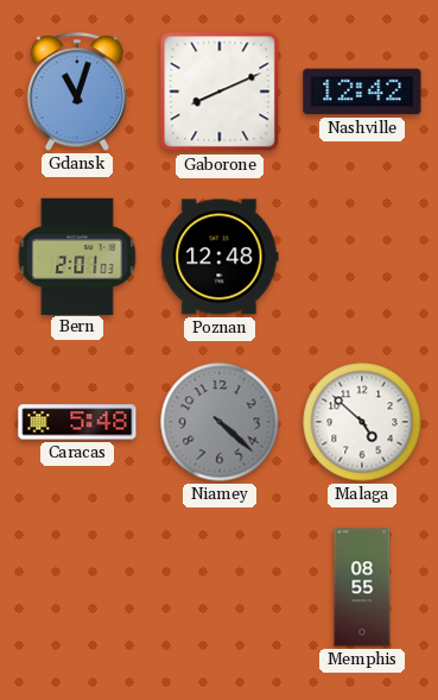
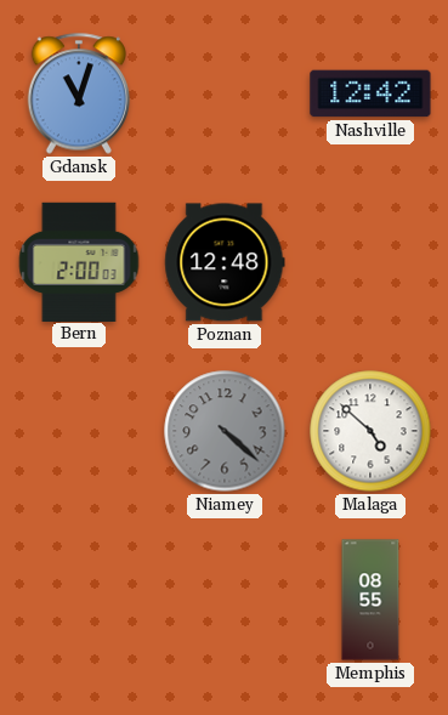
Gaborone: 8:11 -> none
Bern: 2:01 -> 2:00
Caracas: 5:48 -> none
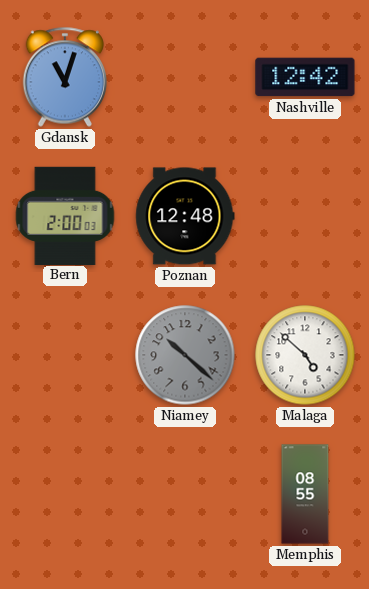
Niamey: 4:22 -> 10:22
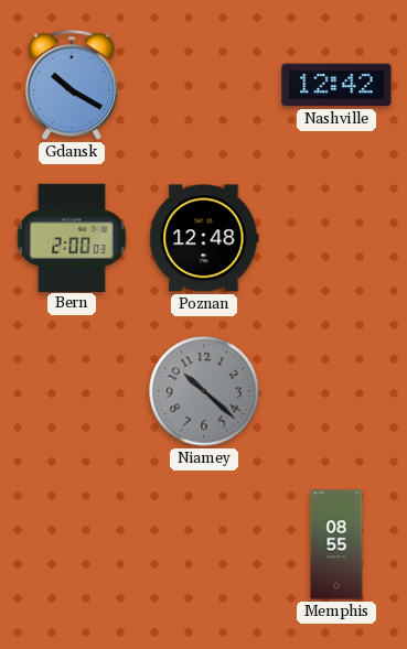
Gdansk: 11:03 -> 10:20
Malaga: 4:52 -> none
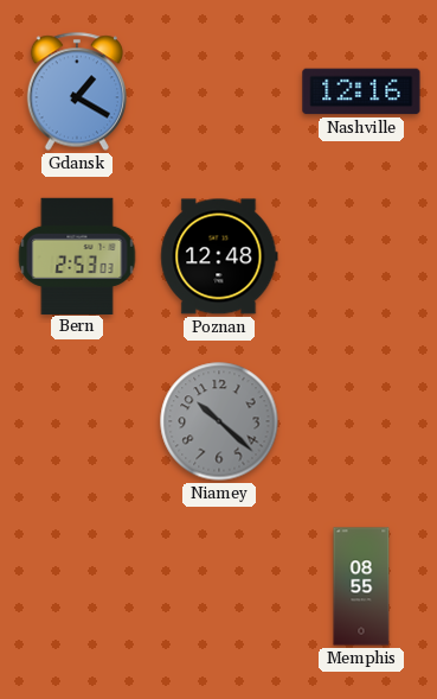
Gdansk: 10:20 -> 1:20
Nashville: 12:42 -> 12:16
Bern: 2:00 -> 2:53
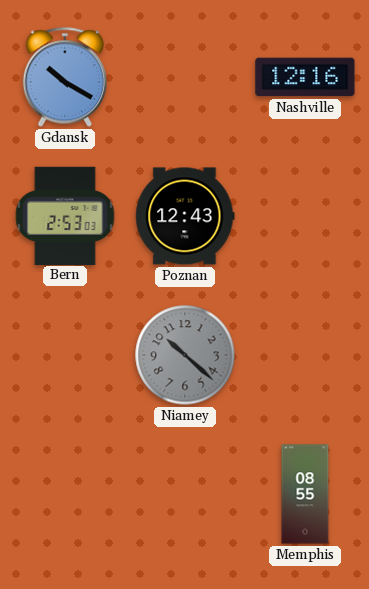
Gdansk: 1:20 -> 10:20
Poznan: 12:48 -> 12:43
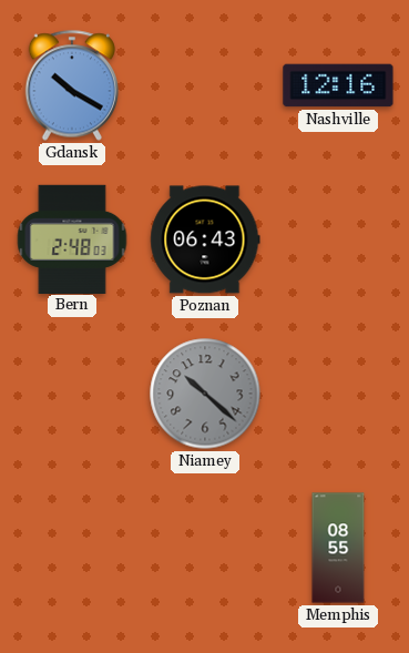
Bern: 2:53 -> 2:48
Poznan: 12:43 -> 06:43
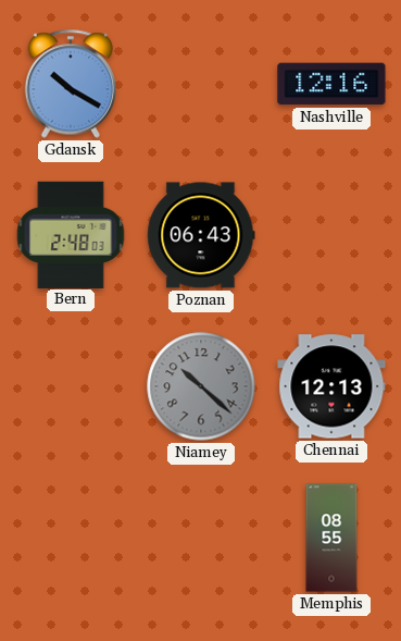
Chennai: none -> 12:13
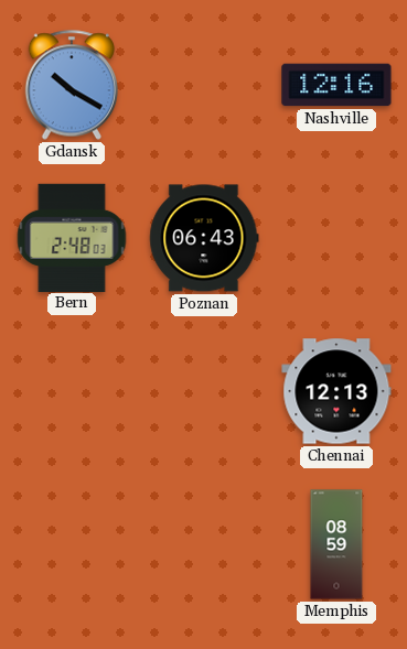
Niamey: 10:22 -> none
Memphis: 08:55 -> 08:59
